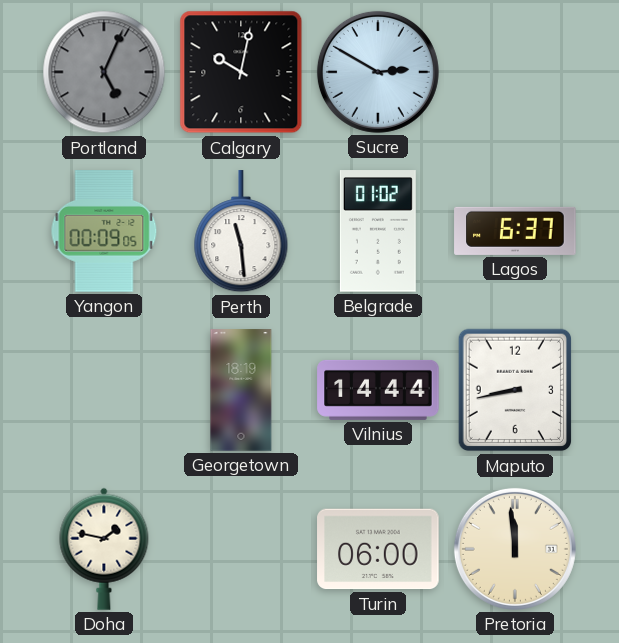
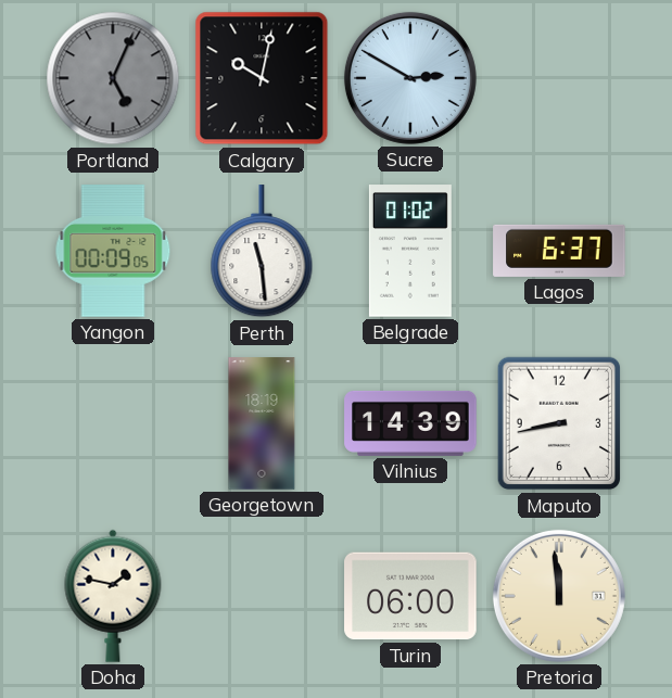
Vilnius: 14:44 -> 14:39
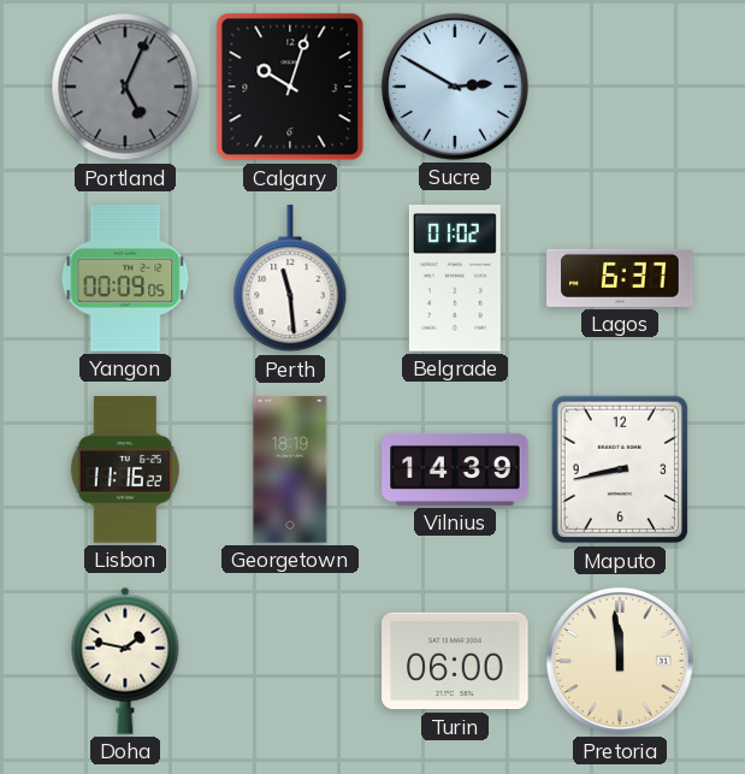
Calgary: 10:02 -> 10:03
Lisbon: none -> 11:16
